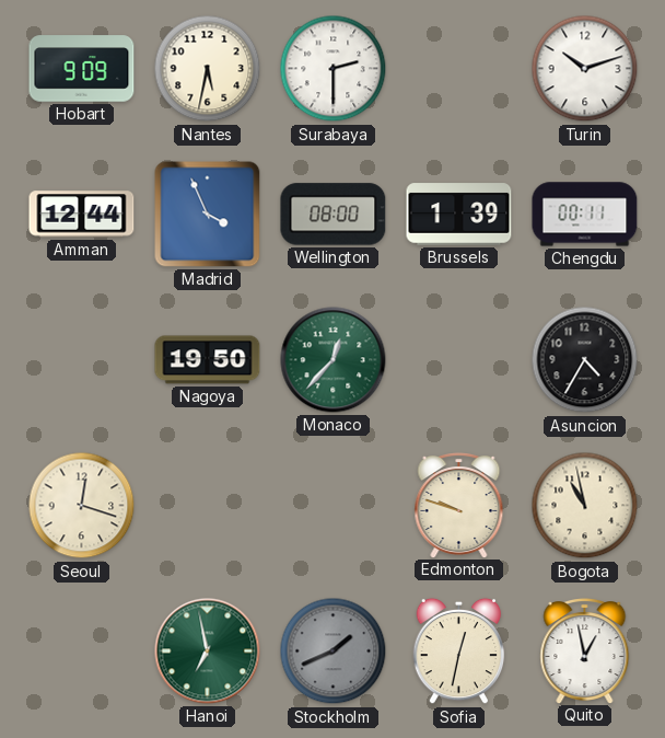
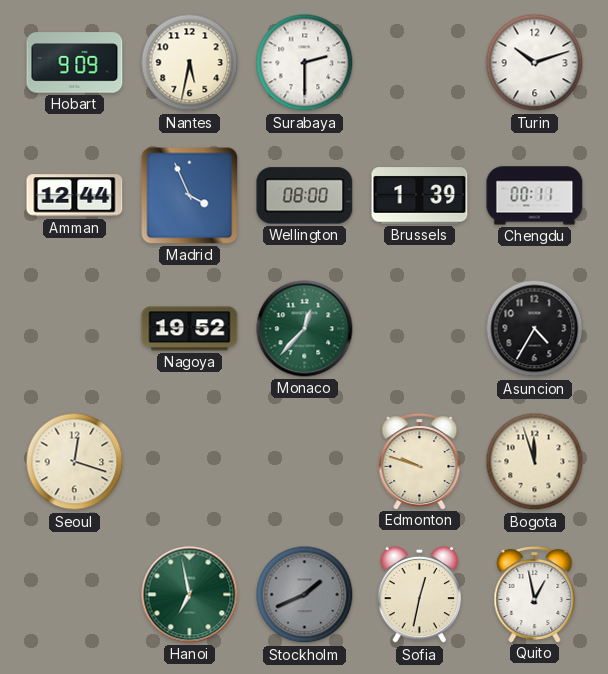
Nagoya: 19:50 -> 19:52
Bogota: 10:58 -> 11:57
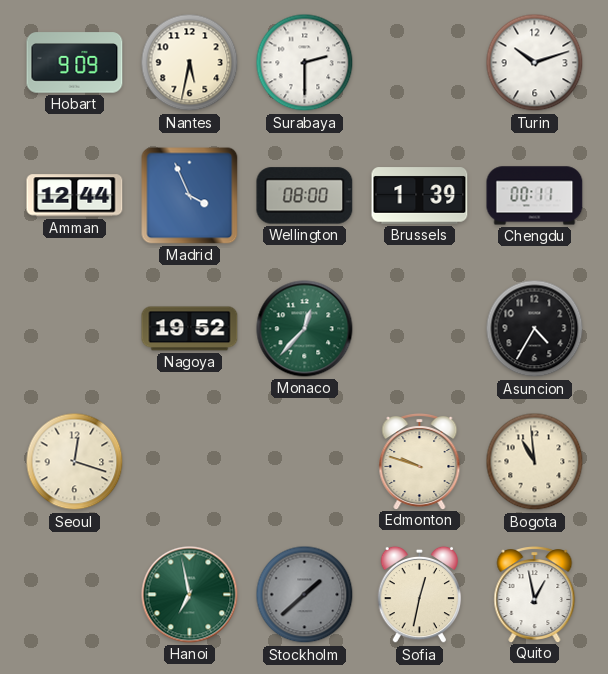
Bogota: 11:57 -> 10:59
Stockholm: 1:41 -> 1:38
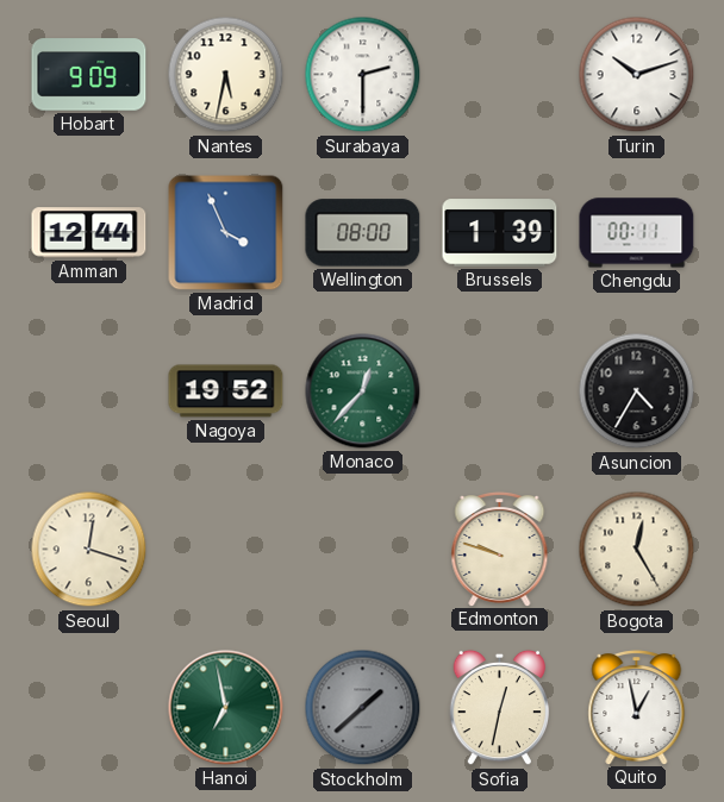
Bogota: 10:59 -> 12:25
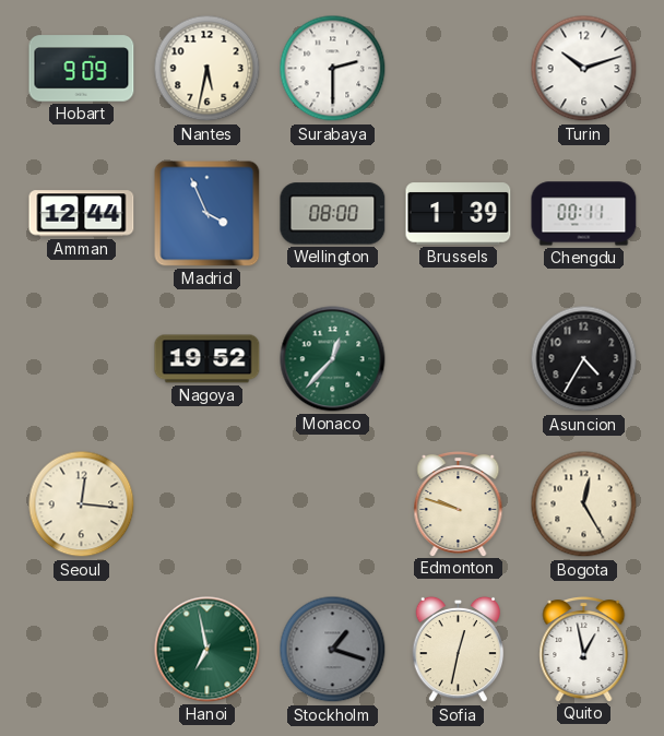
Seoul: 12:18 -> 12:16
Stockholm: 1:38 -> 1:18
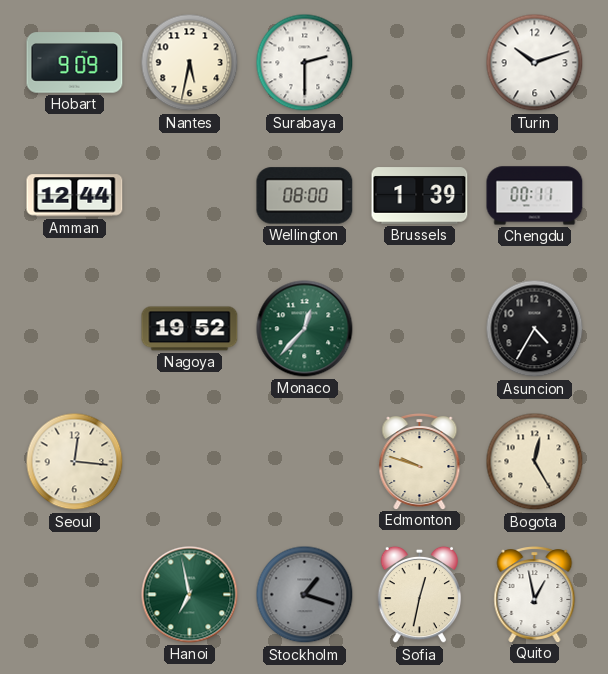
Madrid: 3:56 -> none
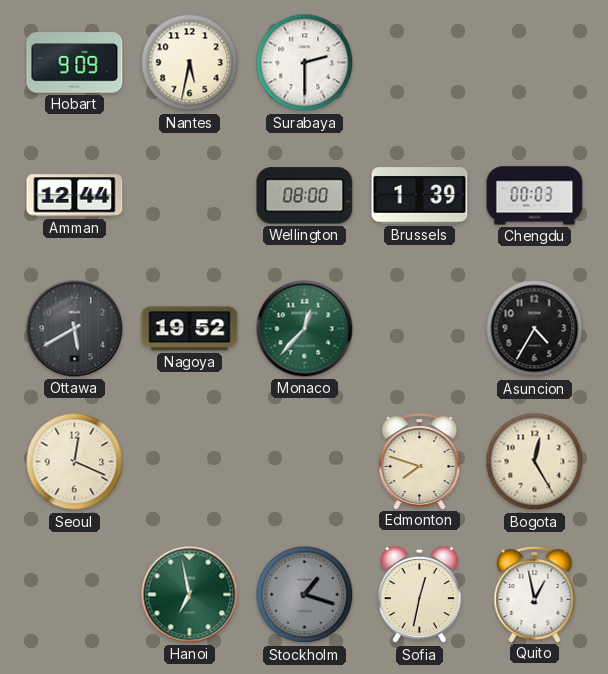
Turin: 10:12 -> none
Chengdu: 00:11 -> 00:03
Ottawa: none -> 5:40
Seoul: 12:16 -> 12:19
Edmonton: 9:48 -> 7:48
